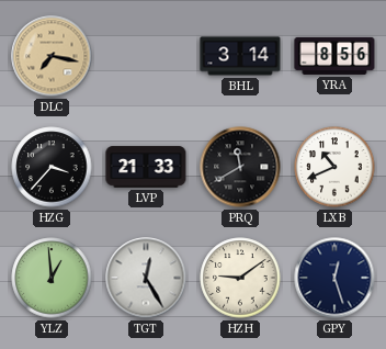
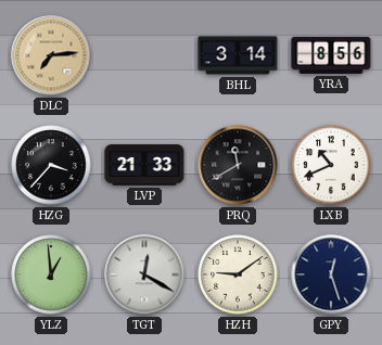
DLC: 7:17 -> 7:14
TGT: 12:25 -> 12:20
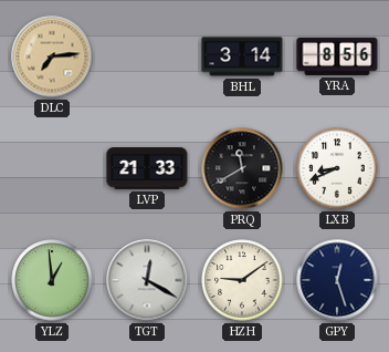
HZG: 3:37 -> none
LXB: 10:41 -> 8:41
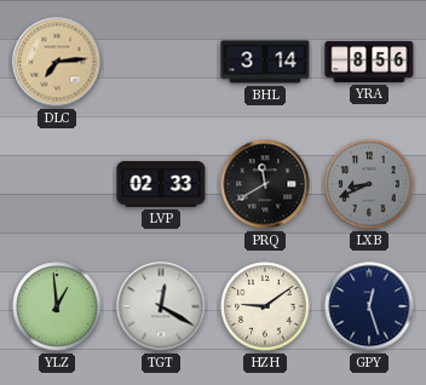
LVP: 21:33 -> 02:33
LXB dial: white -> grey
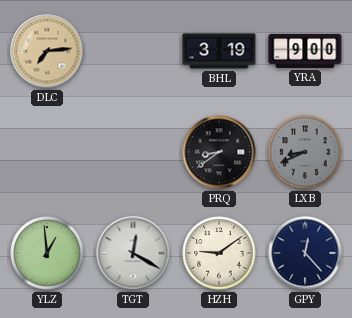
BHL: 3:14 -> 3:19
YRA: 8:56 -> 9:00
LVP: 02:33 -> none
PRQ: 11:40 -> 8:39
GPY: 12:27 -> 12:23
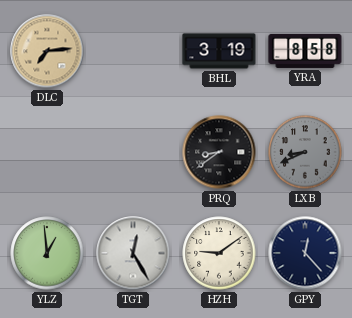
YRA: 9:00 -> 8:58
TGT: 12:20 -> 12:25
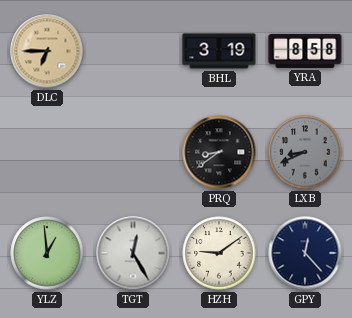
DLC: 7:14 -> 6:45
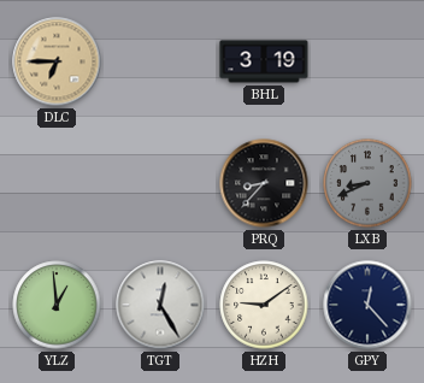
YRA: 8:58 -> none
PRQ: 8:39 -> 8:37
